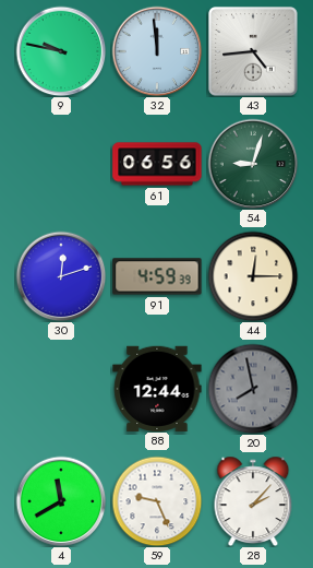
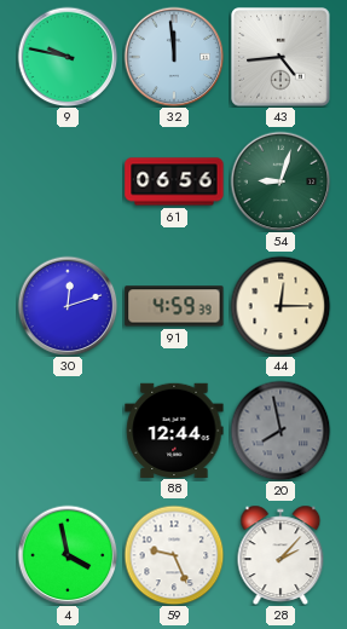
4: 11:40 -> 3:58
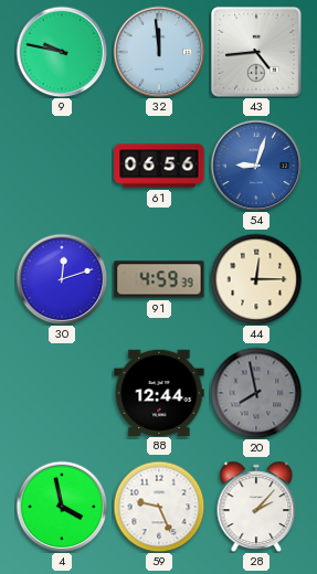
54 dial: green -> blue
